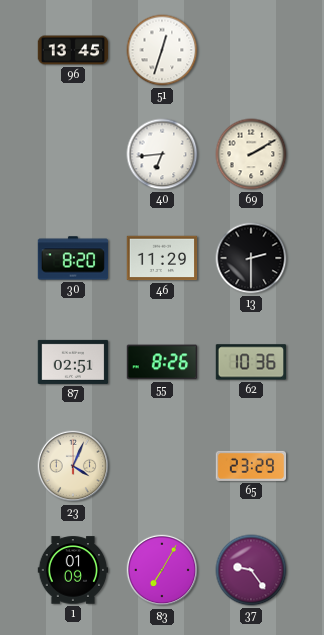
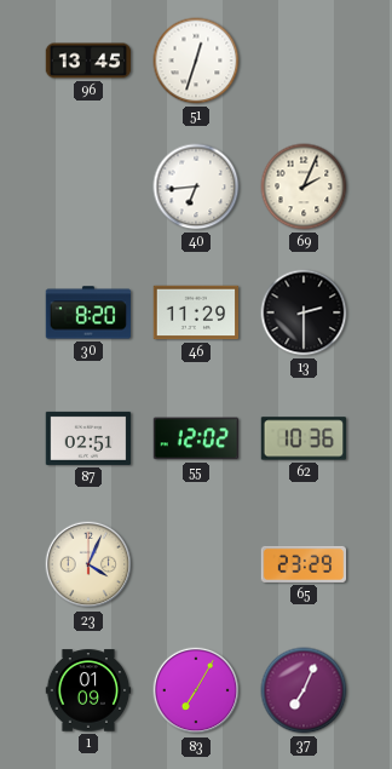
69: 2:10 -> 2:04
55: 8:26 -> 12:02
37: 9:24 -> 7:04
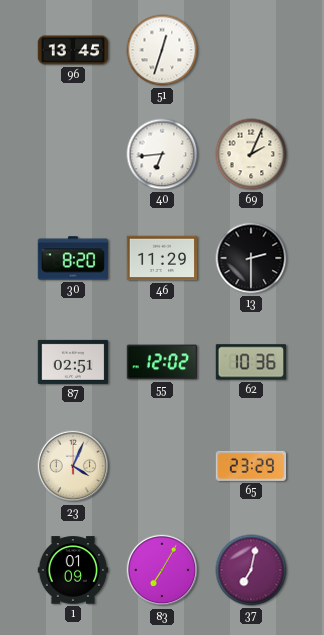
37: 7:04 -> 7:02
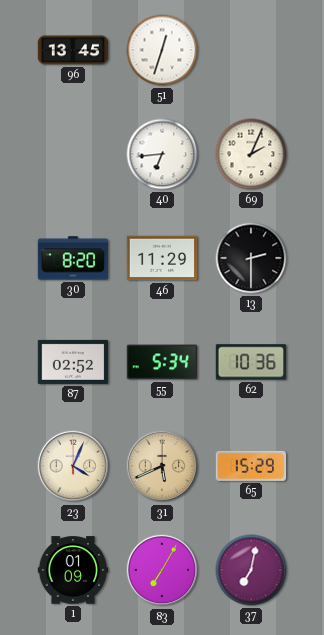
87: 02:51 -> 02:52
55: 12:02 -> 5:34
31: none -> 5:41
65: 23:29 -> 15:29
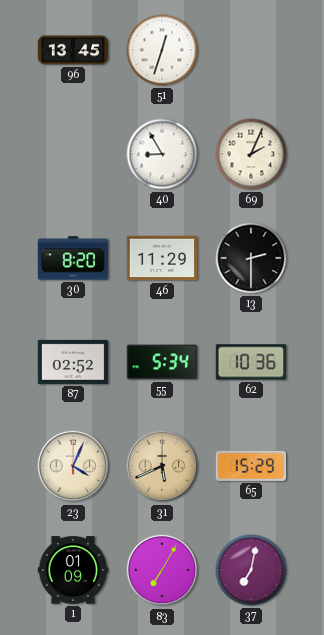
40: 6:44 -> 8:55
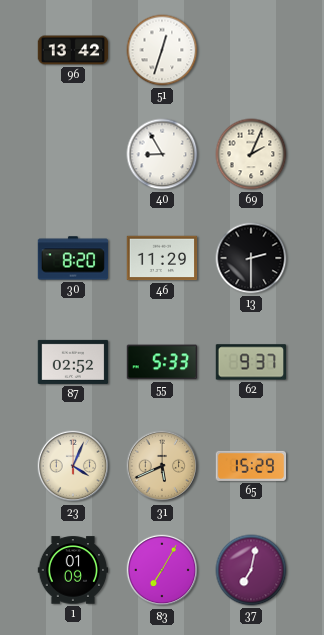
96: 13:45 -> 13:42
55: 5:34 -> 5:33
62: 10:36 -> 9:37
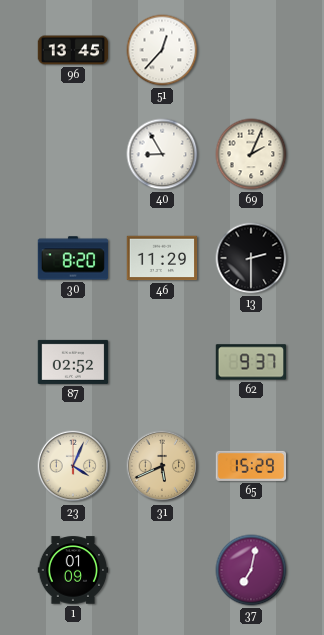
96: 13:42 -> 13:45
51: 12:33 -> 12:37
55: 5:33 -> none
83: 7:05 -> none
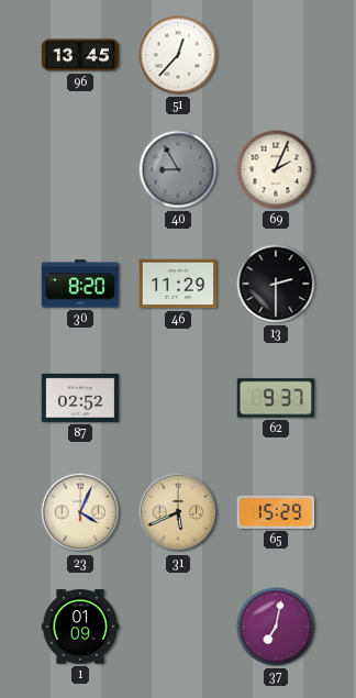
40 dial: white -> grey
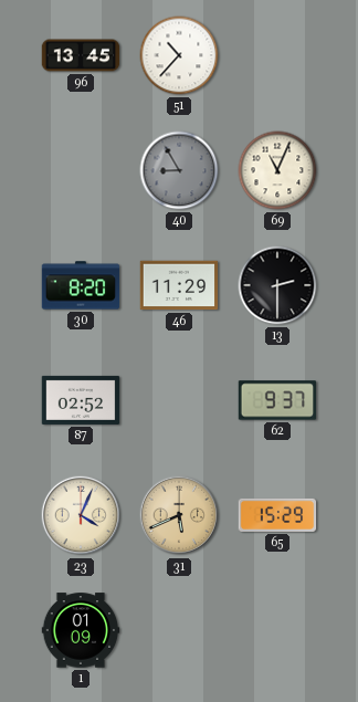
51: 12:37 -> 10:37
69: 2:04 -> 11:04
37: 7:02 -> none
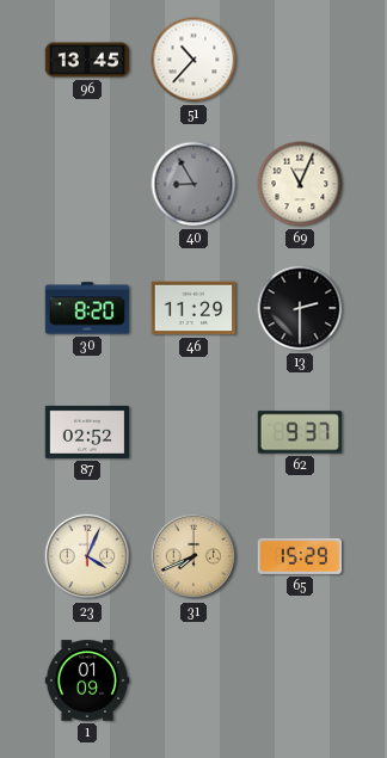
31: 5:41 -> 7:41
